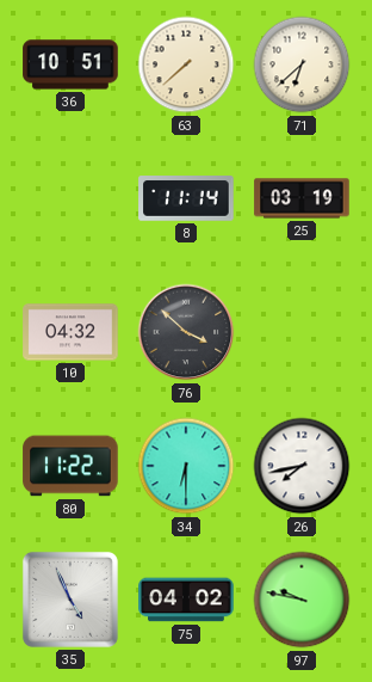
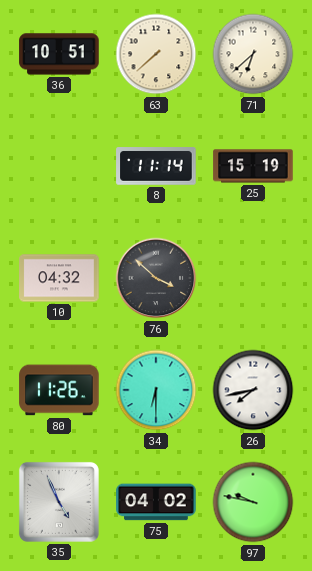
25: 03:19 -> 15:19
80: 11:22 -> 11:26
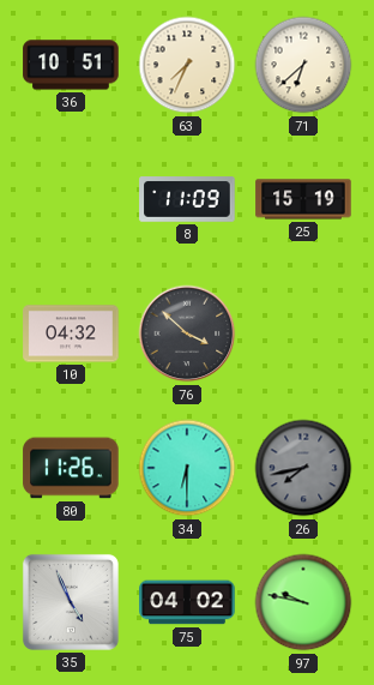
63: 7:38 -> 7:34
8: 11:14 -> 11:09
26 dial: white -> grey
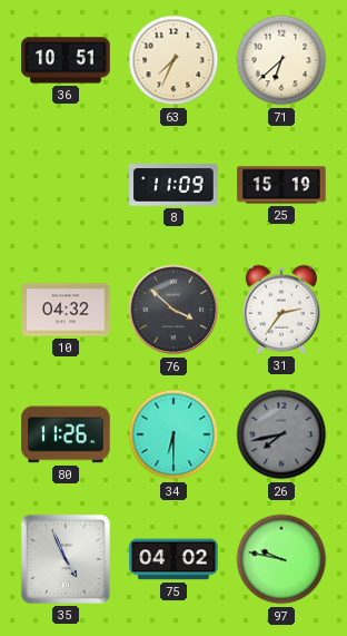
31: none -> 2:36
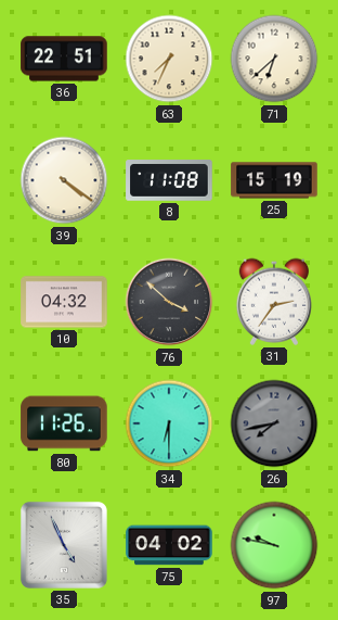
36: 10:51 -> 22:51
39: none -> 4:21
8: 11:09 -> 11:08
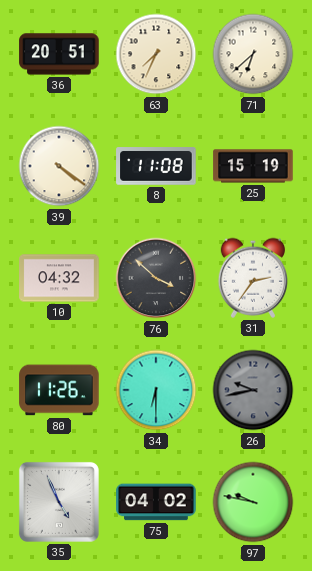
36: 22:51 -> 20:51
26: 7:43 -> 9:43
